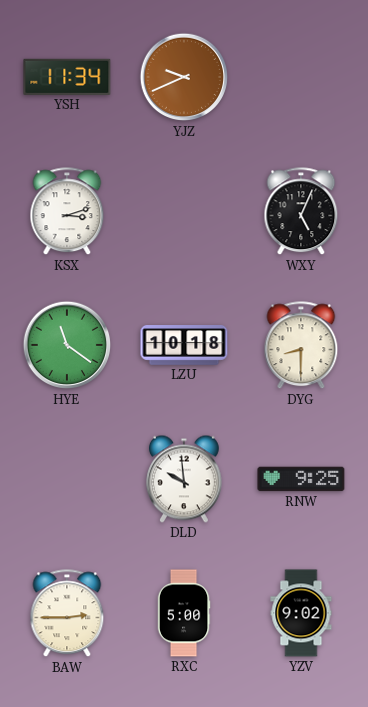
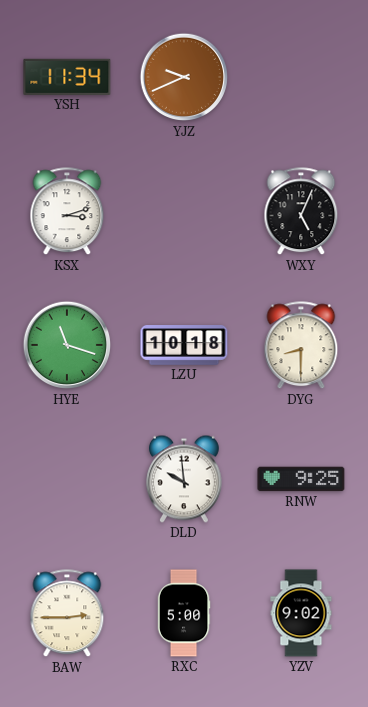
HYE: 11:21 -> 11:18
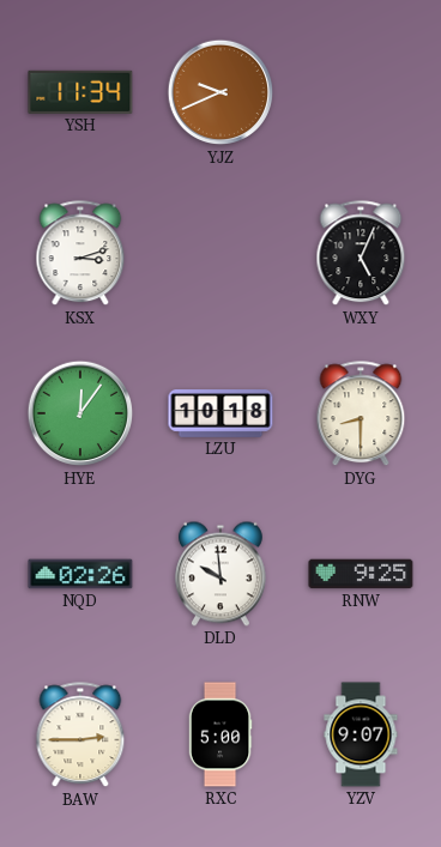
HYE: 11:18 -> 12:06
NQD: none -> 02:26
YZV: 9:02 -> 9:07
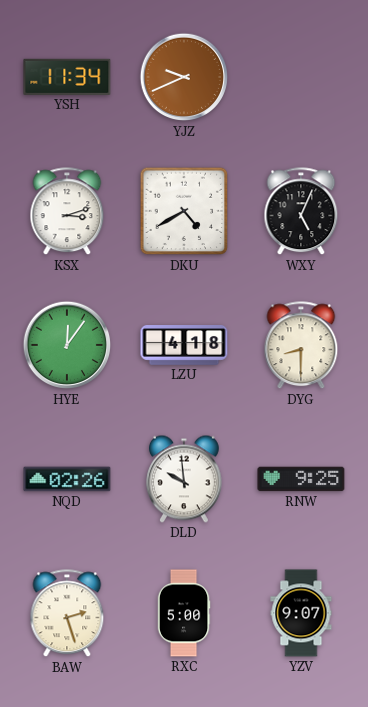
DKU: none -> 4:40
LZU: 10:18 -> 4:18
BAW: 2:45 -> 2:27
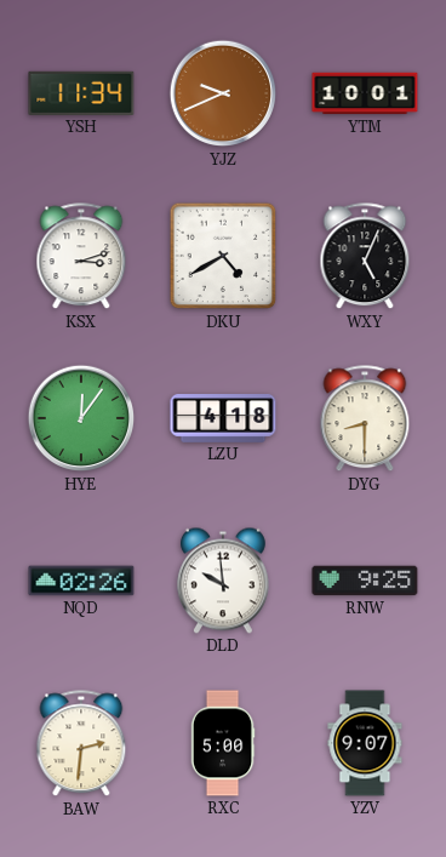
YTM: none -> 10:01
BAW: 2:27 -> 2:31
